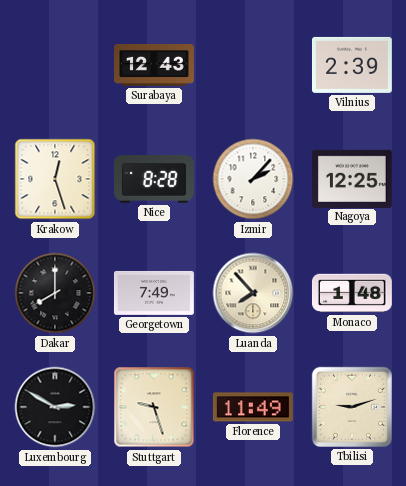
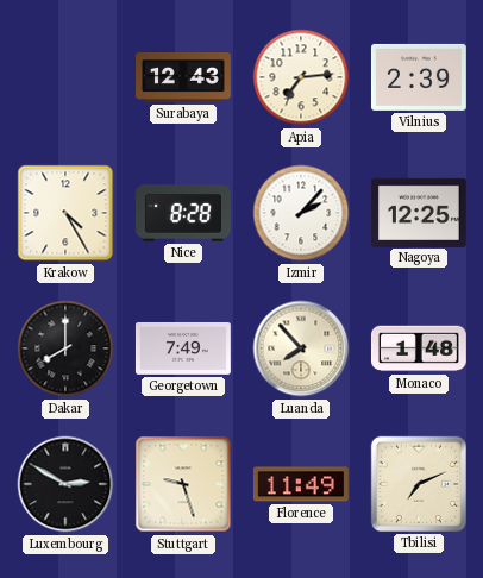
Apia: none -> 7:14
Krakow: 12:27 -> 4:25
Tbilisi: 9:12 -> 7:11
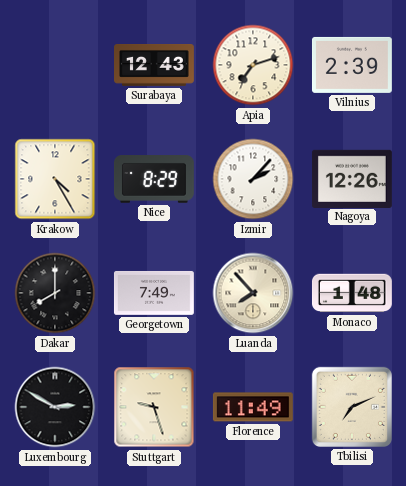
Apia: 7:14 -> 7:12
Nice: 8:28 -> 8:29
Nagoya: 12:25 -> 12:26
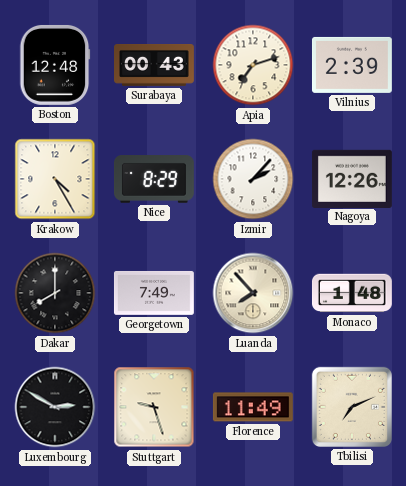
Boston: none -> 12:48
Surabaya: 12:43 -> 00:43
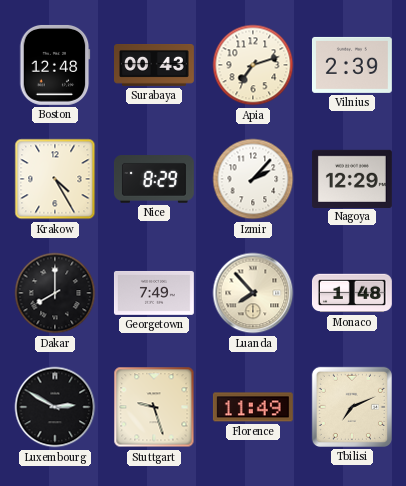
Nagoya: 12:26 -> 12:29
